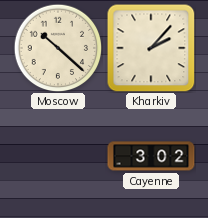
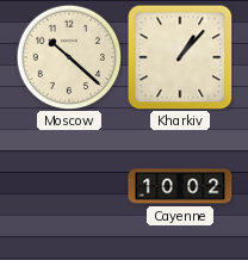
Kharkiv: 2:07 -> 1:07
Cayenne: 3:02 -> 10:02
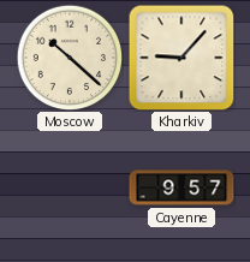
Kharkiv: 1:07 -> 9:07
Cayenne: 10:02 -> 9:57
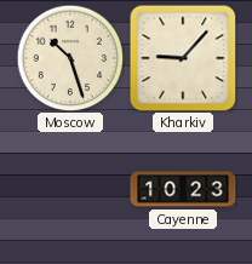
Moscow: 10:22 -> 10:27
Cayenne: 9:57 -> 10:23
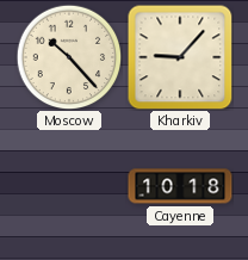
Moscow: 10:27 -> 10:23
Cayenne: 10:23 -> 10:18
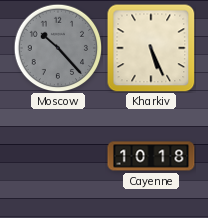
Moscow dial: cream -> grey
Kharkiv: 9:07 -> 5:26
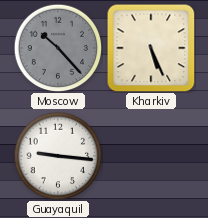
Guayaquil: none -> 9:16
Cayenne: 10:18 -> none
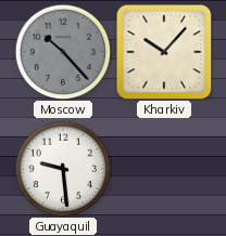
Kharkiv: 5:26 -> 10:07
Guayaquil: 9:16 -> 9:29
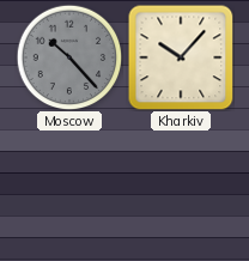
Guayaquil: 9:29 -> none
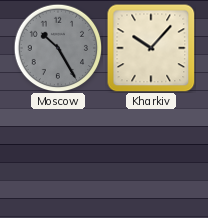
Moscow: 10:23 -> 10:25
